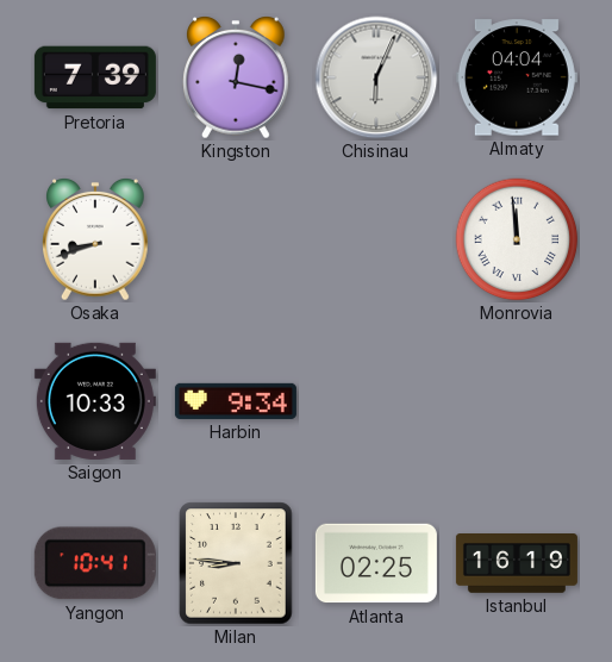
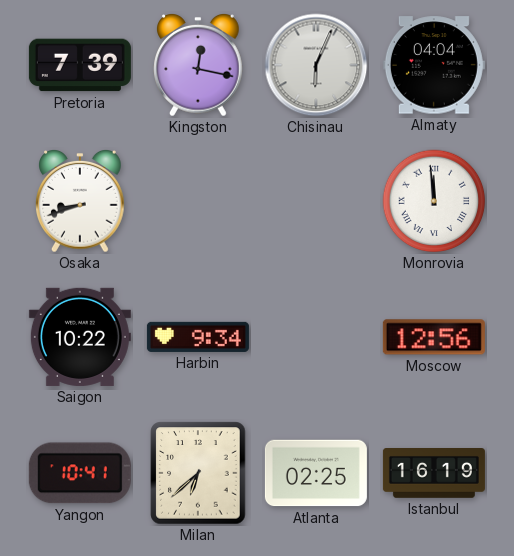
Saigon: 10:33 -> 10:22
Moscow: none -> 12:56
Milan: 8:46 -> 6:38
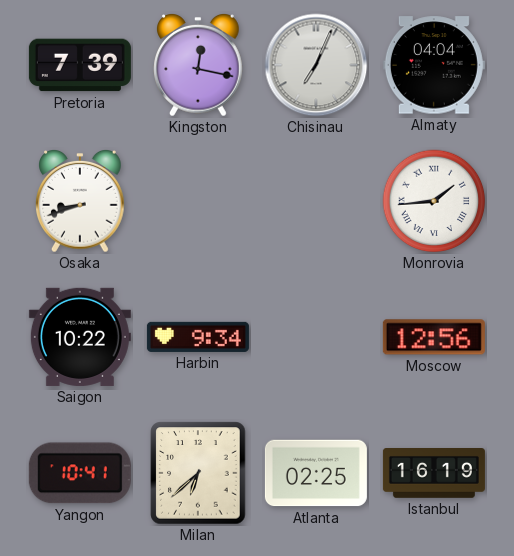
Chisinau: 6:04 -> 7:04
Monrovia: 11:59 -> 1:44
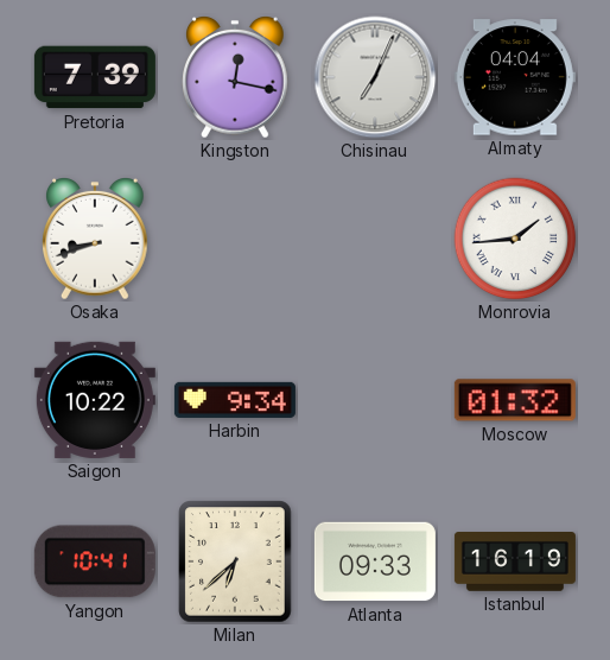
Moscow: 12:56 -> 01:32
Atlanta: 02:25 -> 09:33
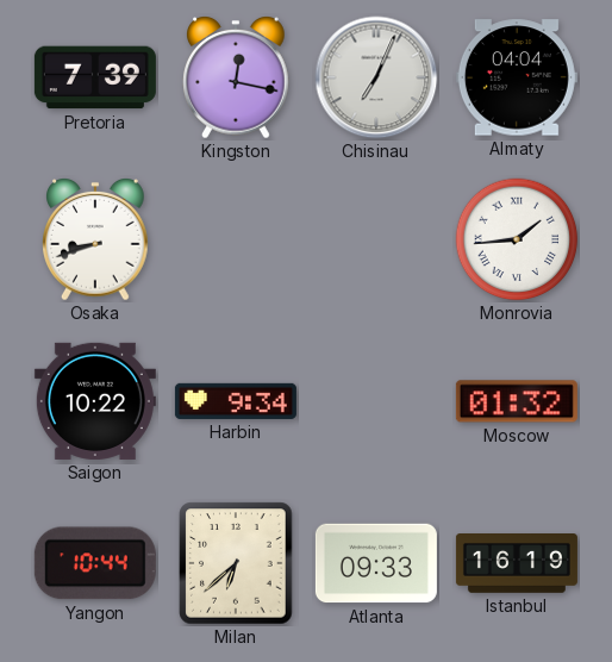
Yangon: 10:41 -> 10:44
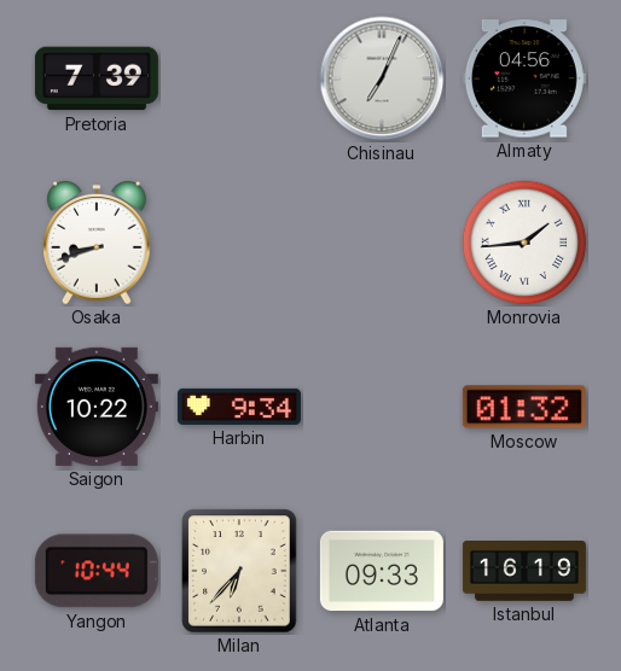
Kingston: 12:17 -> none
Almaty: 04:04 -> 04:56
Milan: 6:38 -> 6:37
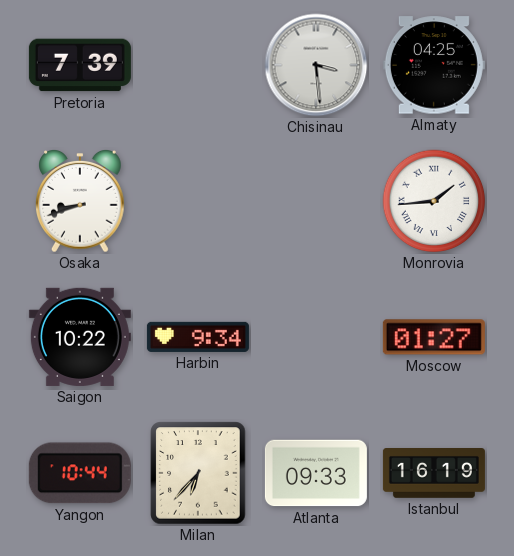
Chisinau: 7:04 -> 3:29
Almaty: 04:56 -> 04:25
Moscow: 01:32 -> 01:27
